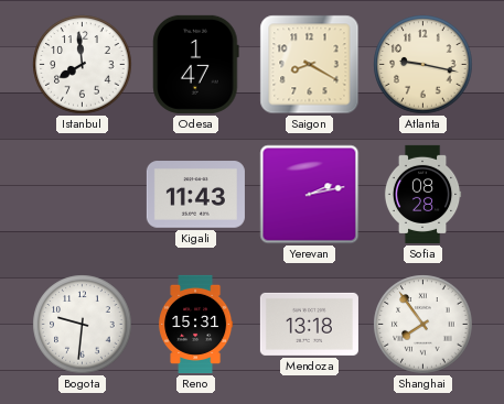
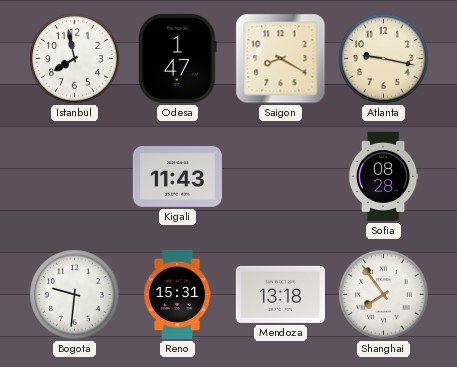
Istanbul: 7:59 -> 7:58
Yerevan: 2:13 -> none
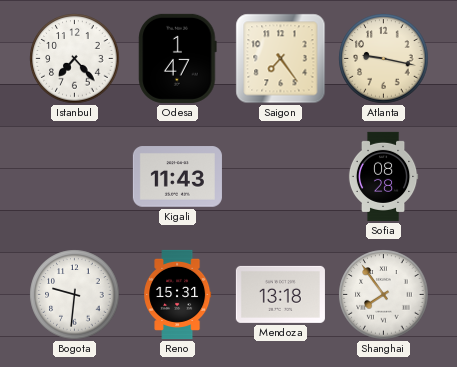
Istanbul: 7:58 -> 7:23
Saigon: 8:20 -> 7:24
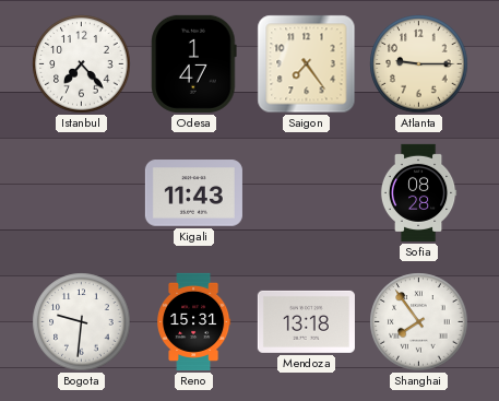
Atlanta: 9:17 -> 9:15
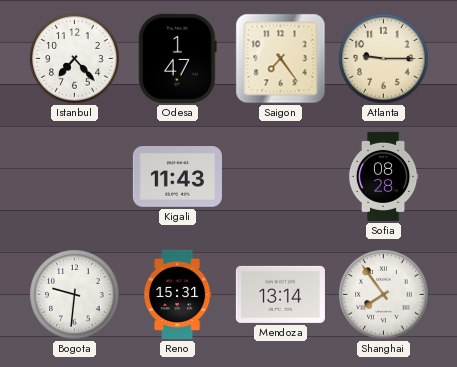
Mendoza: 13:18 -> 13:14
